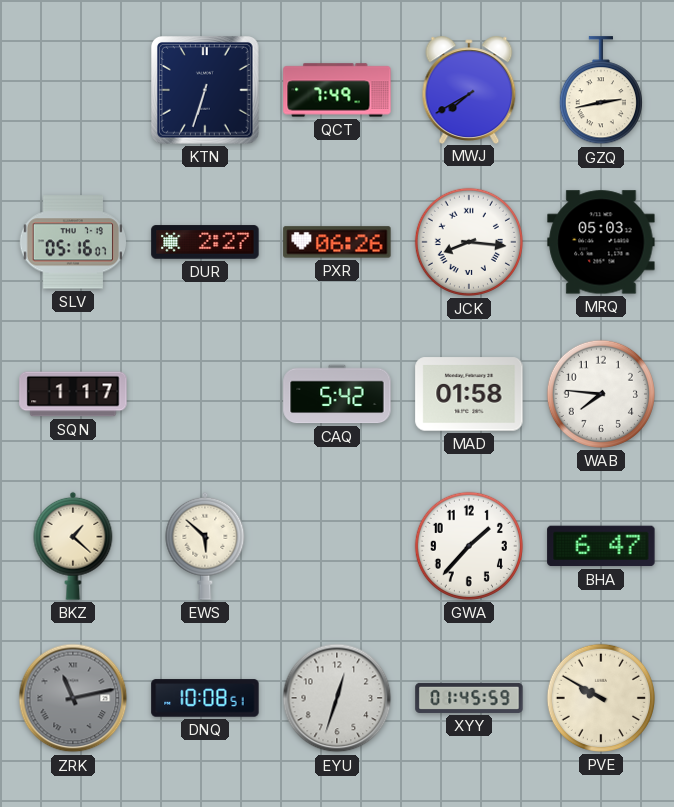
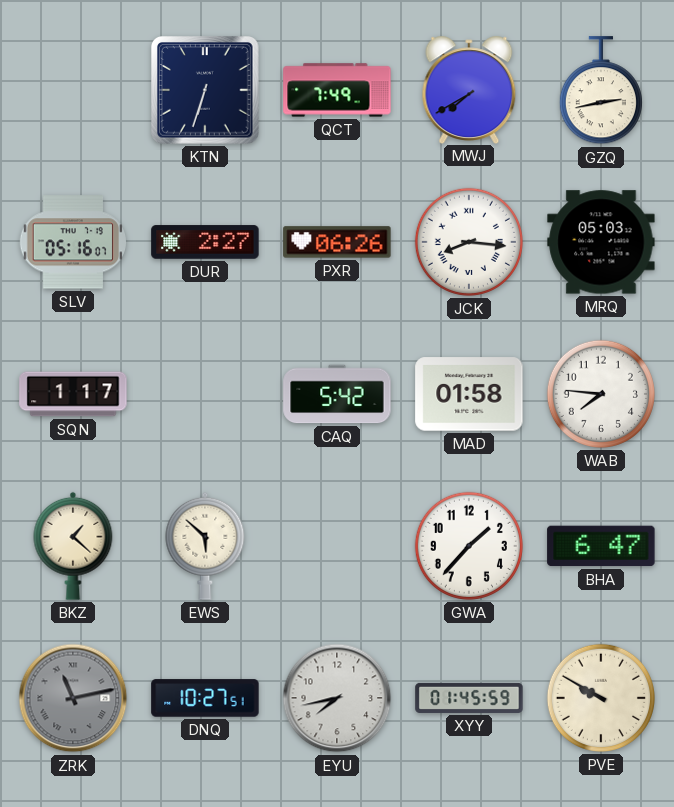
DNQ: 10:08 -> 10:27
EYU: 12:33 -> 7:43
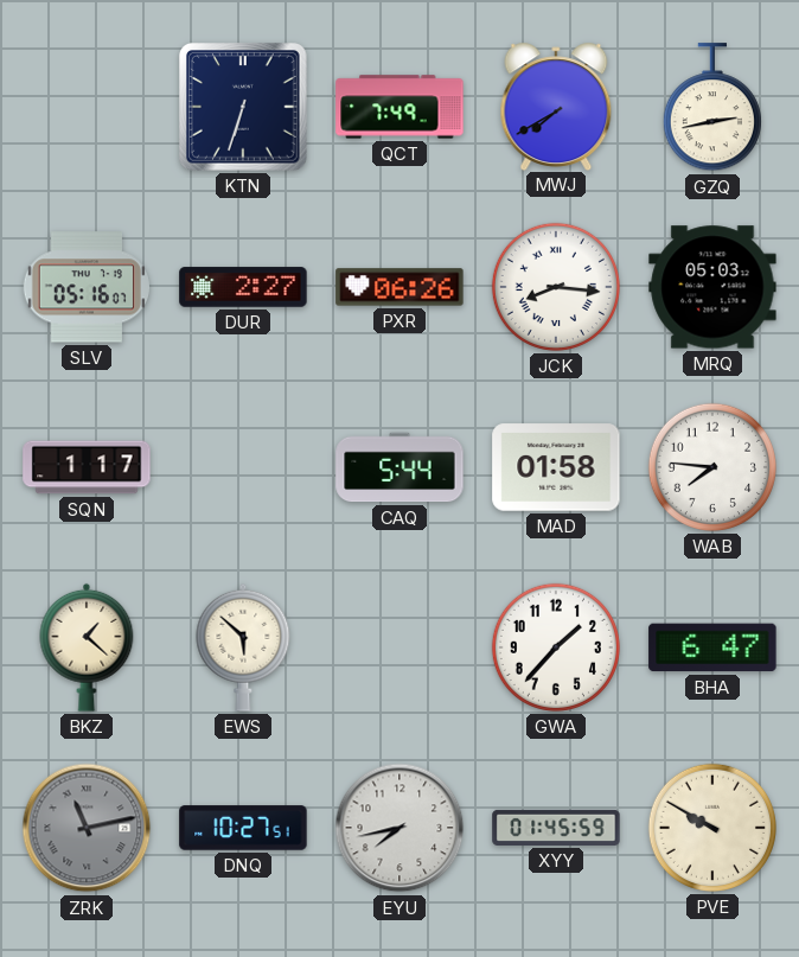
CAQ: 5:42 -> 5:44
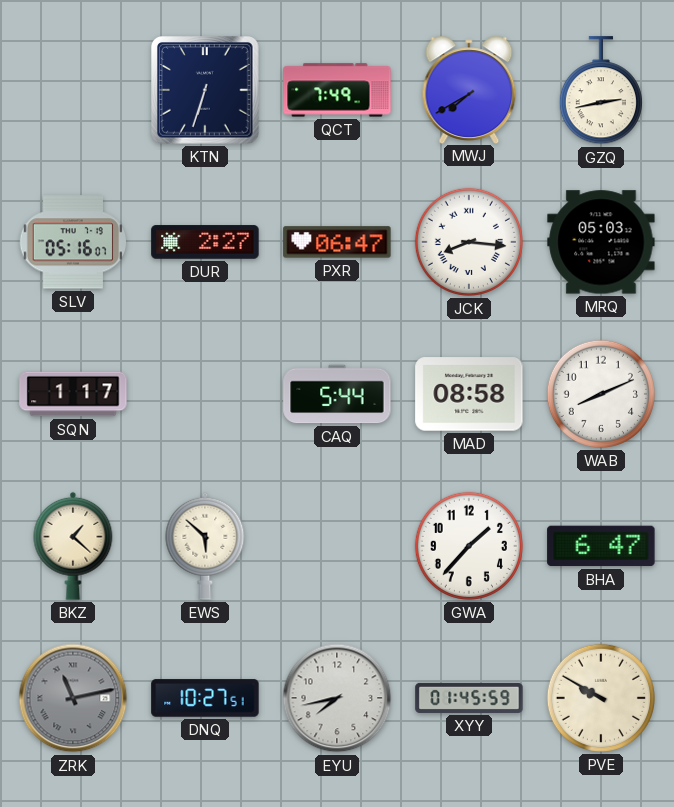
PXR: 06:26 -> 06:47
MAD: 01:58 -> 08:58
WAB: 7:46 -> 8:11
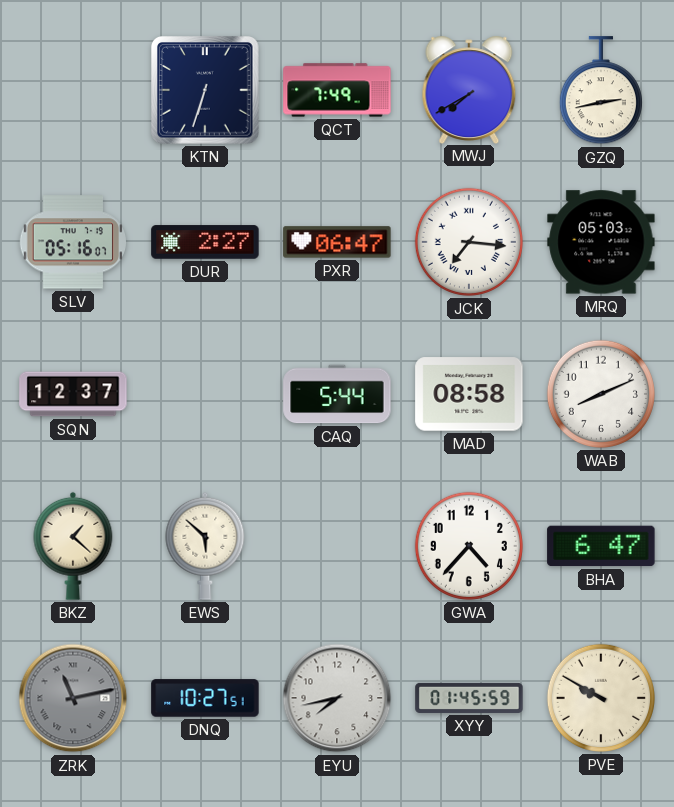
JCK: 8:16 -> 7:16
SQN: 1:17 -> 12:37
GWA: 1:37 -> 4:37
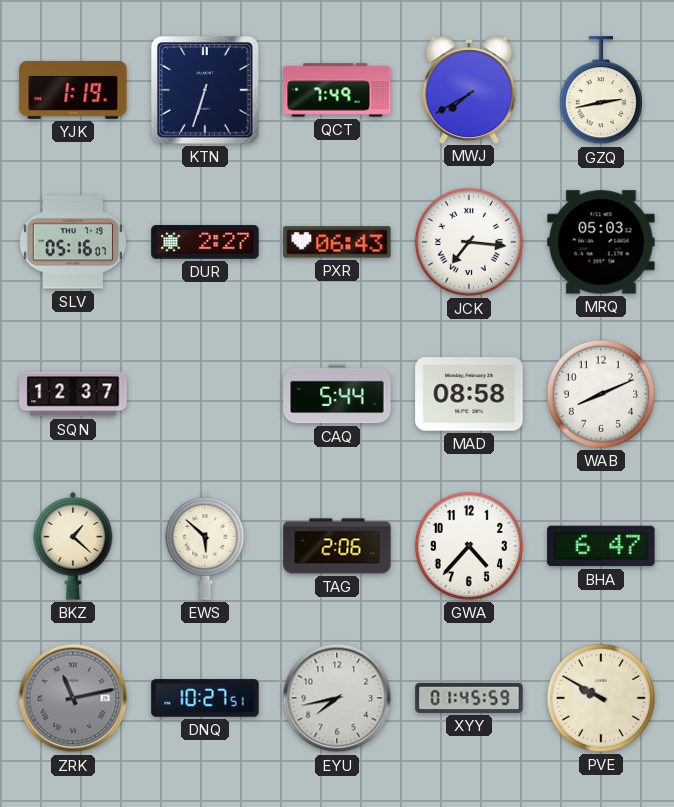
YJK: none -> 1:19
PXR: 06:47 -> 06:43
TAG: none -> 2:06
